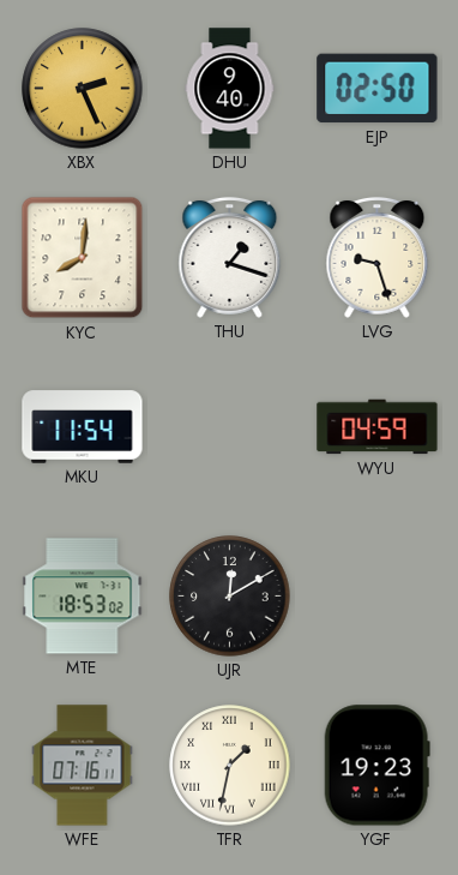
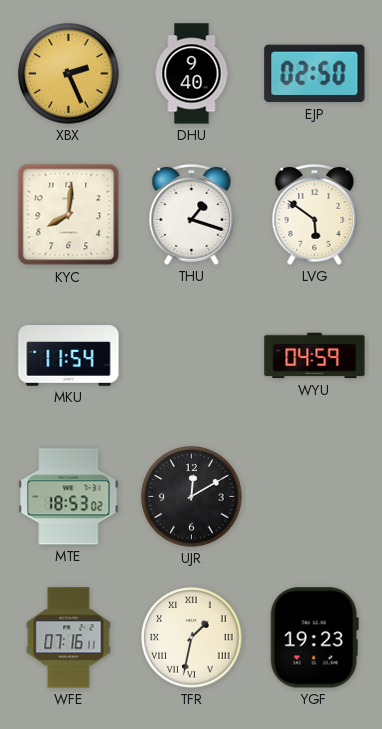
LVG: 9:27 -> 5:51
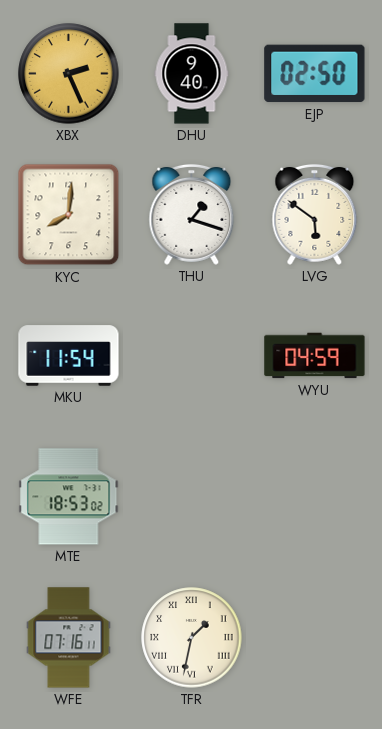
UJR: 12:10 -> none
YGF: 19:23 -> none
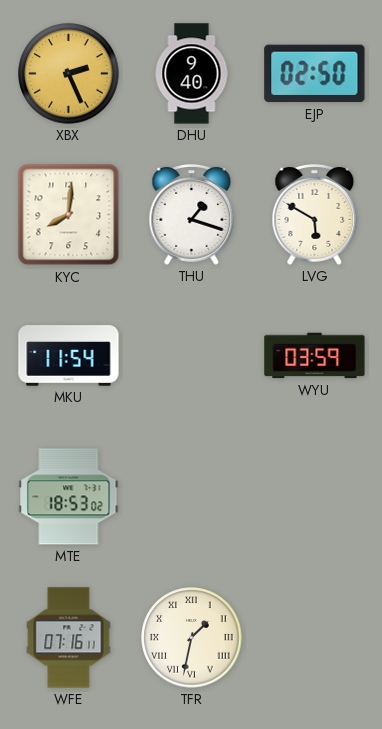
LVG: 5:51 -> 5:50
WYU: 04:59 -> 03:59
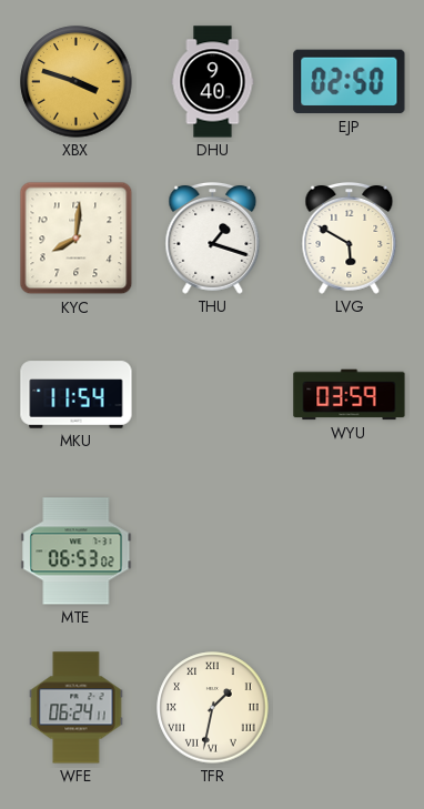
XBX: 2:26 -> 3:48
MTE: 18:53 -> 06:53
WFE: 07:16 -> 06:24
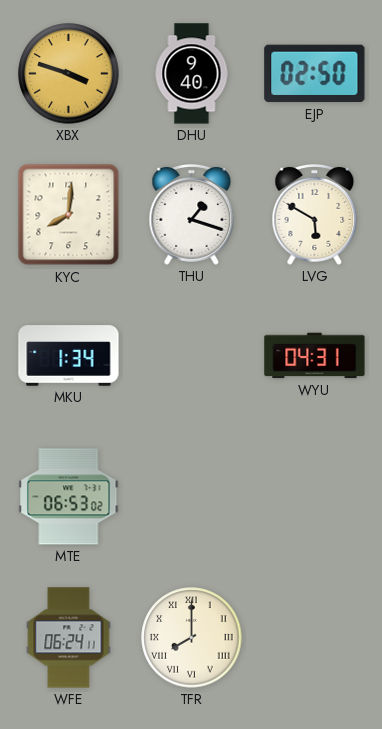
MKU: 11:54 -> 1:34
WYU: 03:59 -> 04:31
TFR: 1:32 -> 8:00
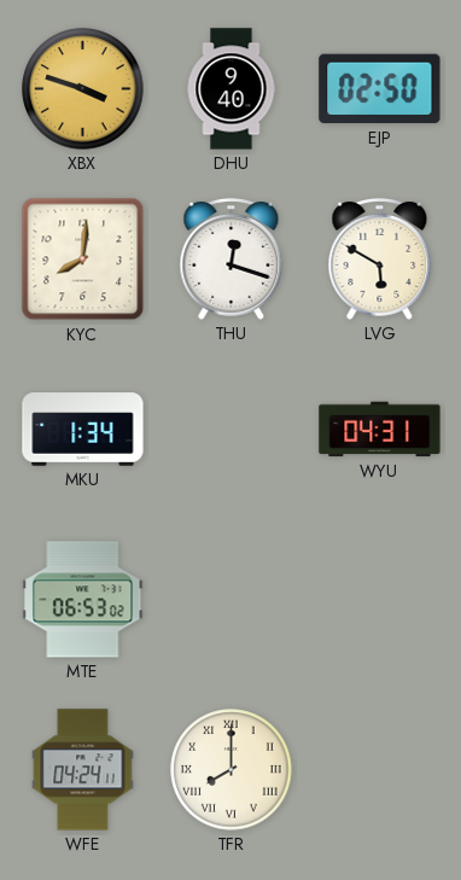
THU: 1:18 -> 12:18
WFE: 06:24 -> 04:24
